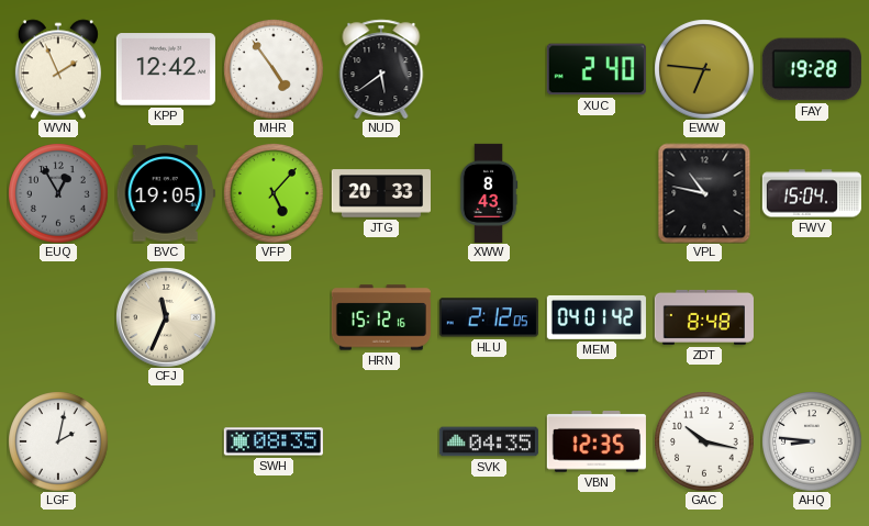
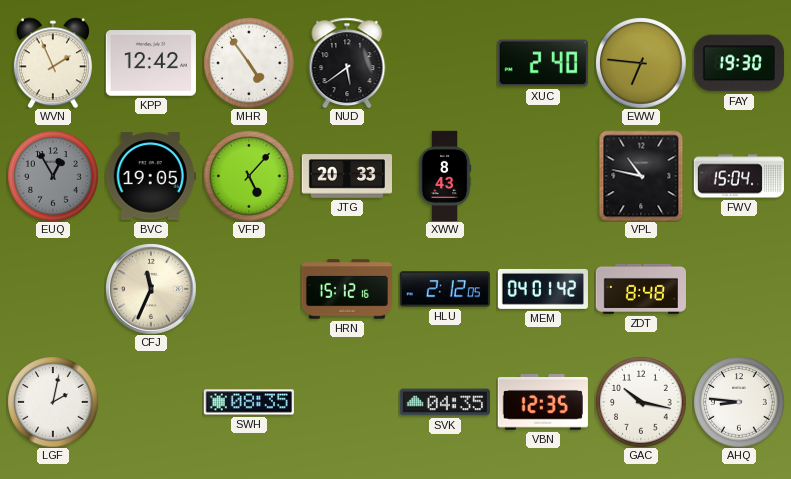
FAY: 19:28 -> 19:30
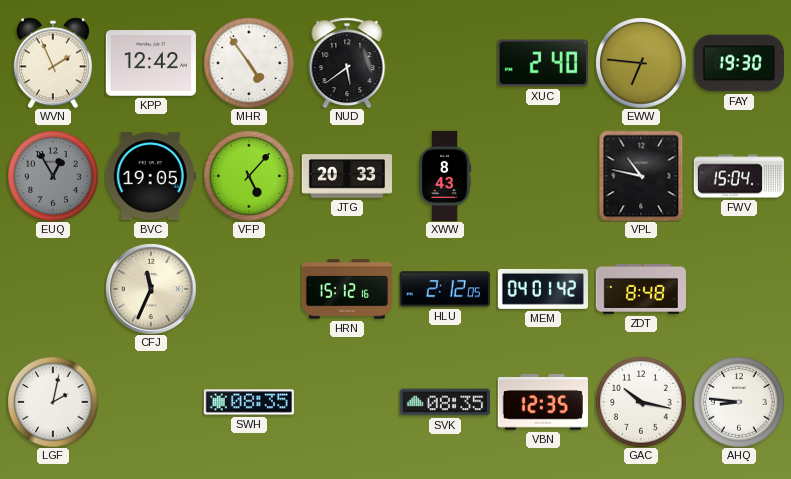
SVK: 04:35 -> 08:35
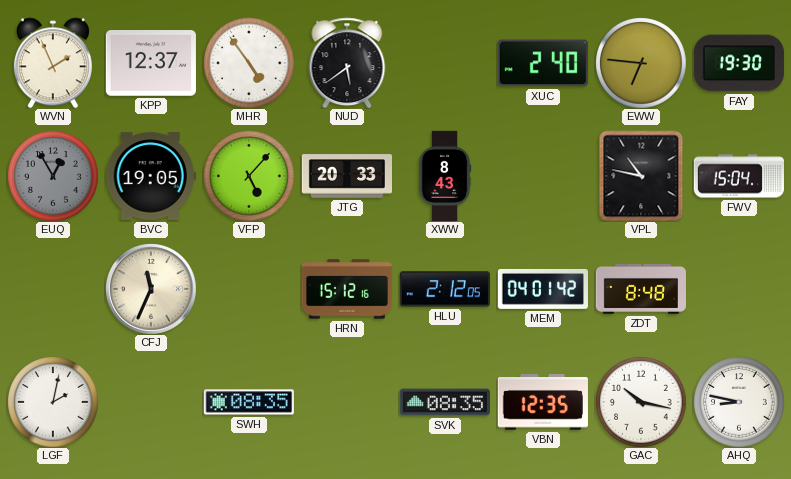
KPP: 12:42 -> 12:37
AHQ: 8:46 -> 8:47
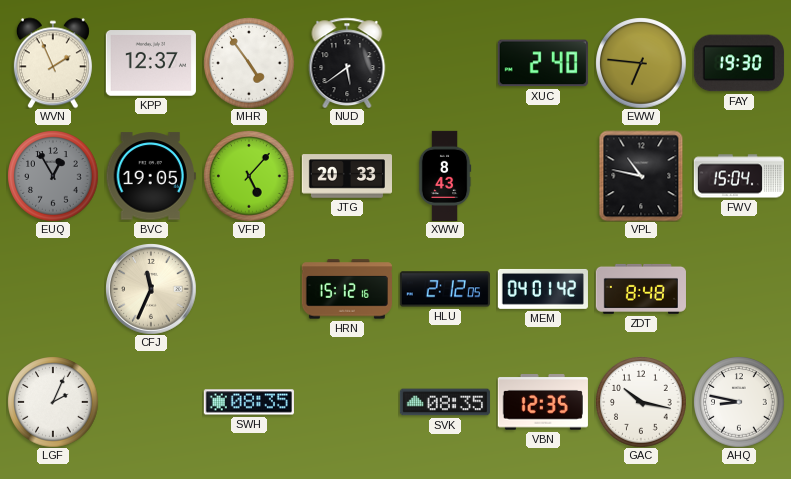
LGF: 2:02 -> 2:04
